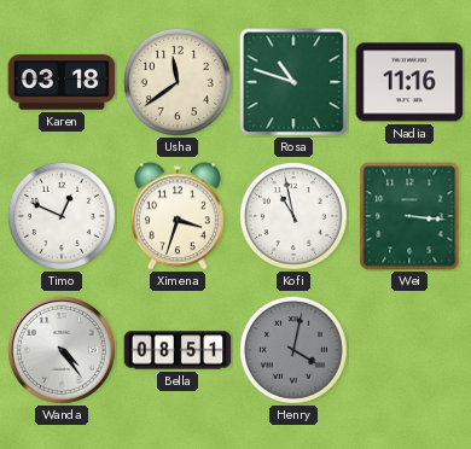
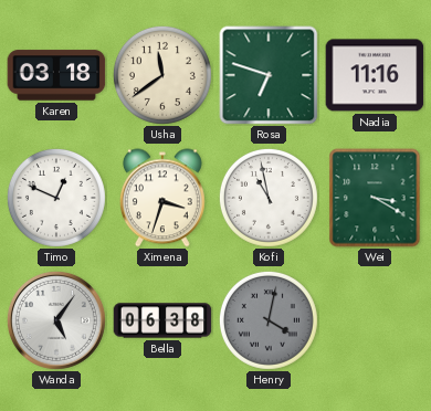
Rosa: 10:48 -> 6:48
Wei: 3:16 -> 3:20
Wanda: 4:24 -> 5:06
Bella: 08:51 -> 06:38
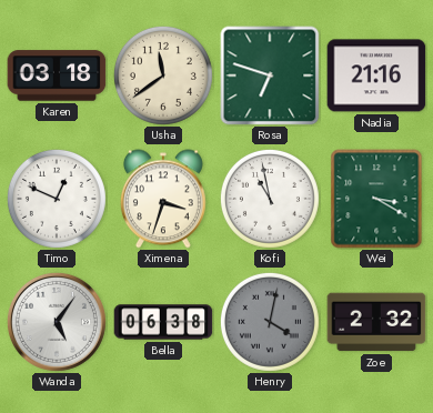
Nadia: 11:16 -> 21:16
Zoe: none -> 2:32
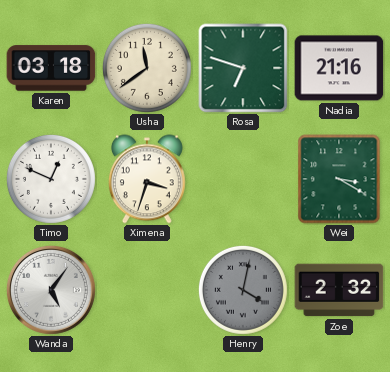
Kofi: 10:58 -> none
Bella: 06:38 -> none
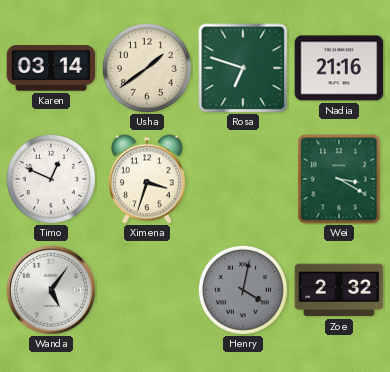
Karen: 03:18 -> 03:14
Usha: 11:39 -> 1:39
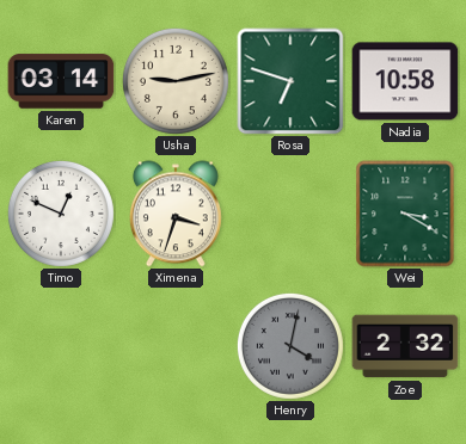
Usha: 1:39 -> 9:13
Nadia: 21:16 -> 10:58
Wanda: 5:06 -> none
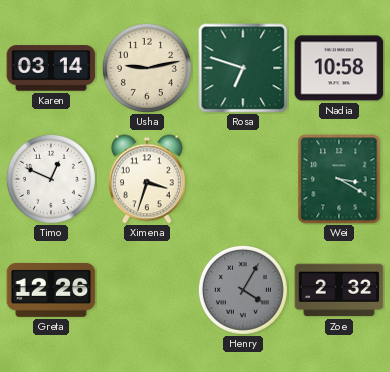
Greta: none -> 12:26
Henry: 4:02 -> 4:05
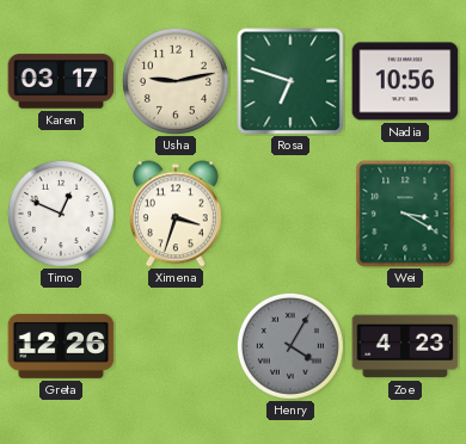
Karen: 03:14 -> 03:17
Nadia: 10:58 -> 10:56
Zoe: 2:32 -> 4:23
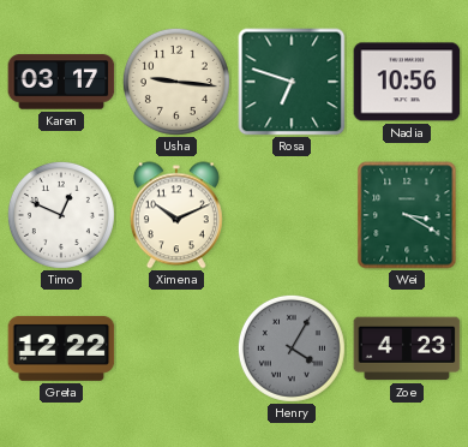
Usha: 9:13 -> 9:16
Ximena: 3:33 -> 10:11
Greta: 12:26 -> 12:22
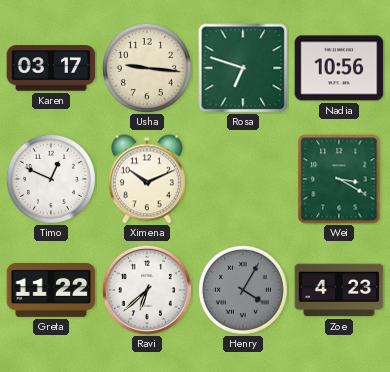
Greta: 12:22 -> 11:22
Ravi: none -> 6:38
